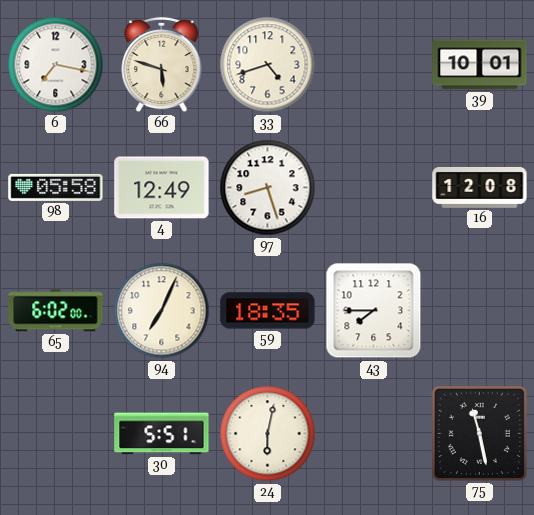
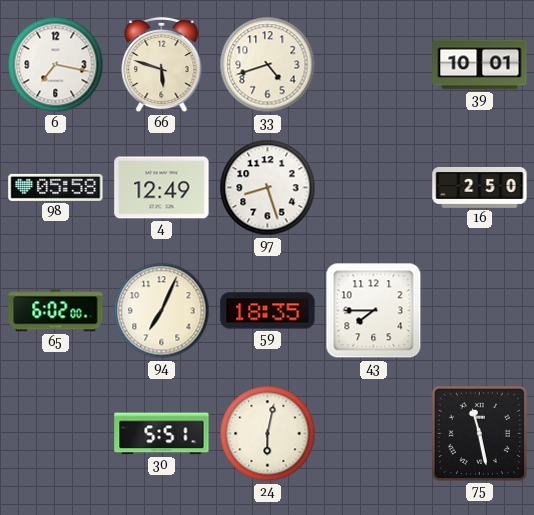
16: 12:08 -> 2:50
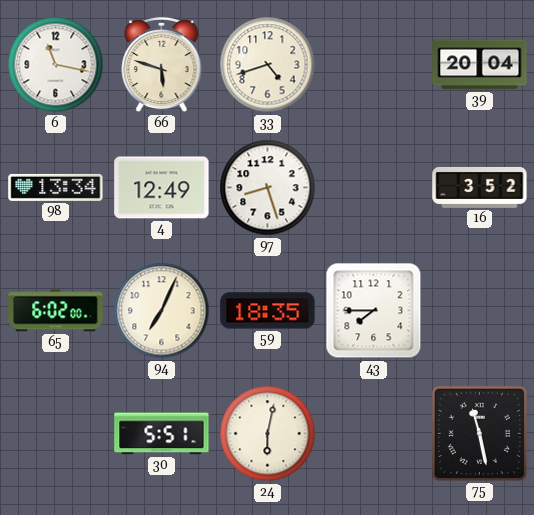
6: 7:17 -> 11:17
39: 10:01 -> 20:04
98: 05:58 -> 13:34
16: 2:50 -> 3:52
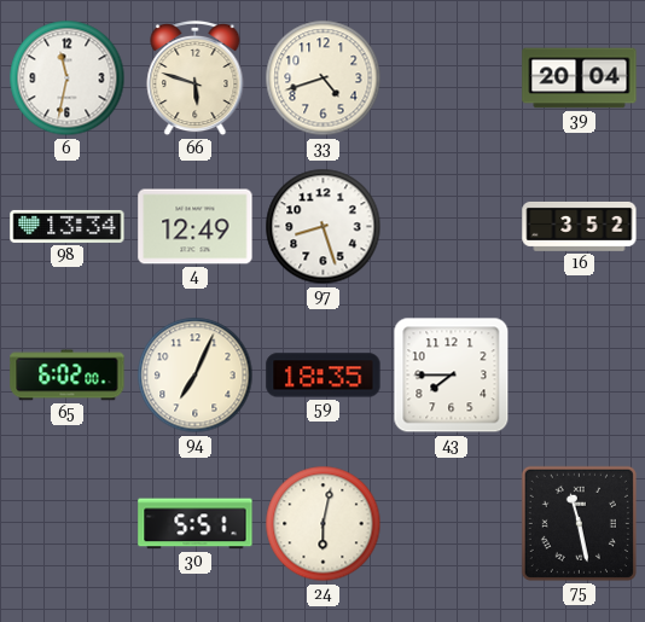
6: 11:17 -> 11:32
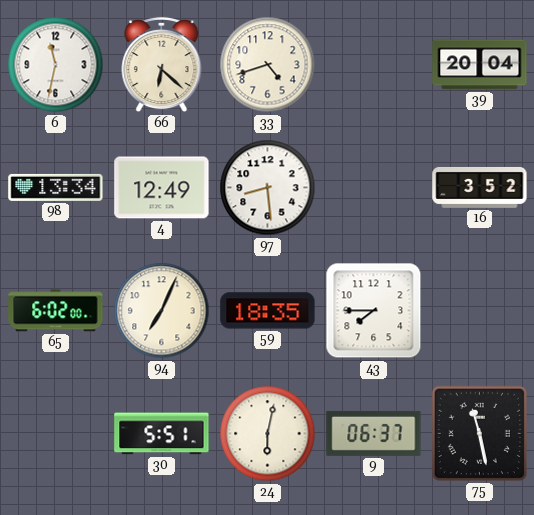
66: 5:48 -> 6:22
97: 8:27 -> 8:29
9: none -> 06:37
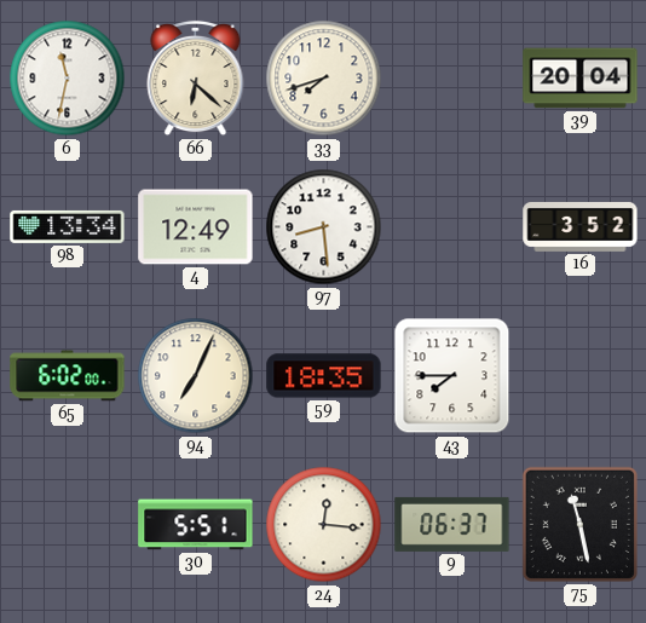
33: 4:42 -> 7:42
24: 6:02 -> 12:16
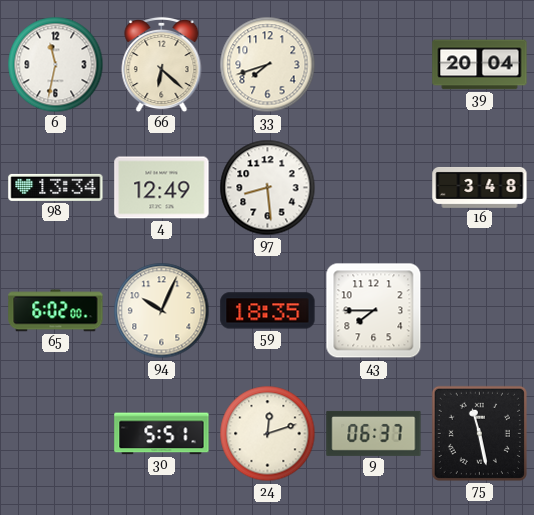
16: 3:52 -> 3:48
94: 7:04 -> 10:04
24: 12:16 -> 12:12
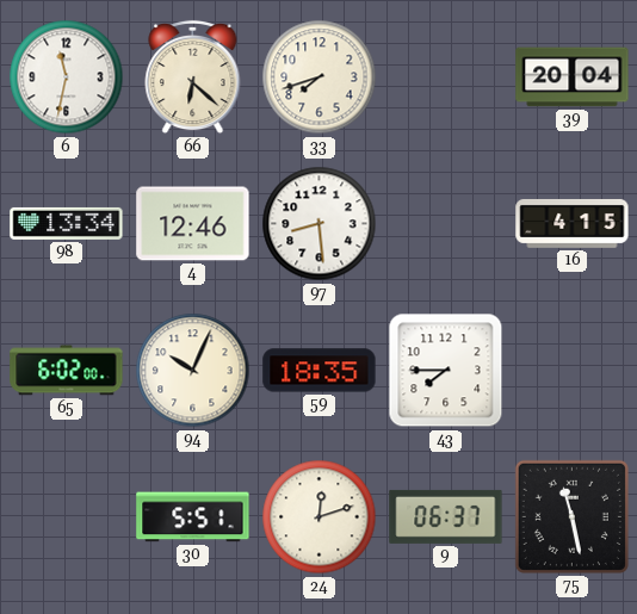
4: 12:49 -> 12:46
16: 3:48 -> 4:15
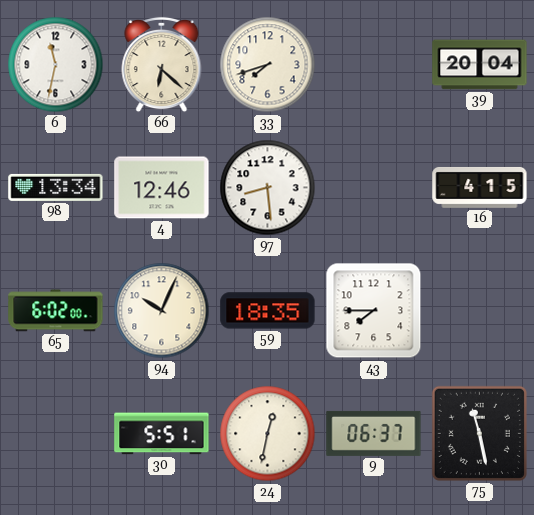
24: 12:12 -> 12:32
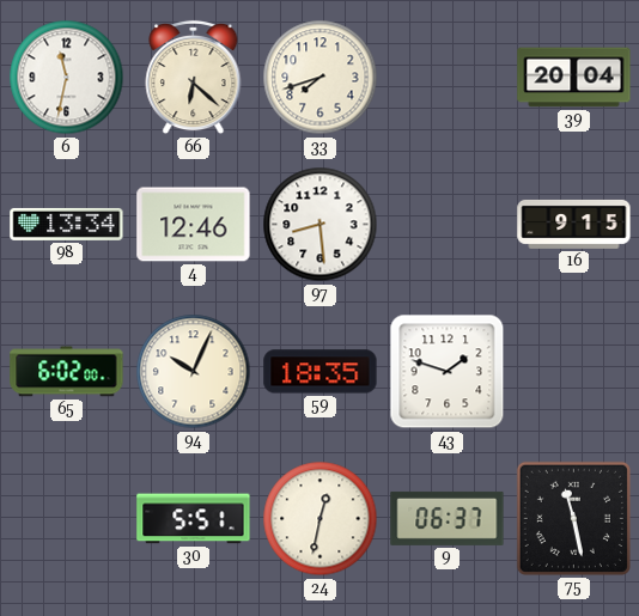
16: 4:15 -> 9:15
43: 7:45 -> 1:48
